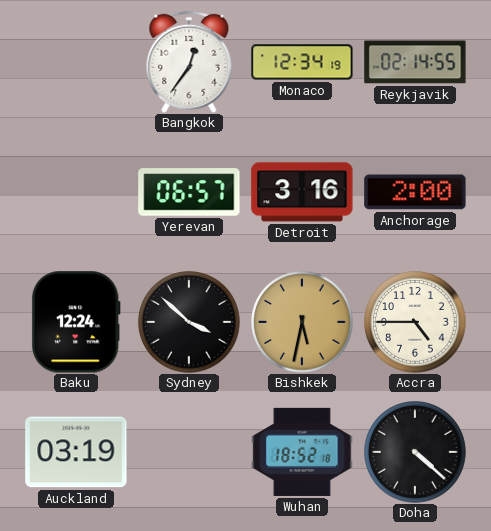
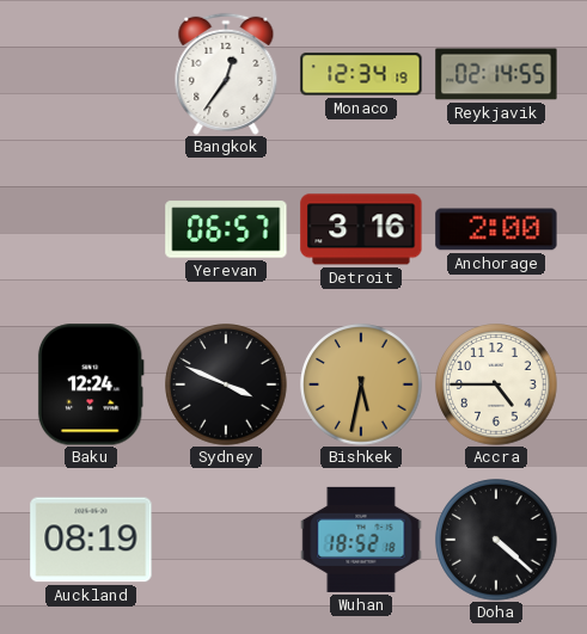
Sydney: 3:52 -> 3:49
Auckland: 03:19 -> 08:19
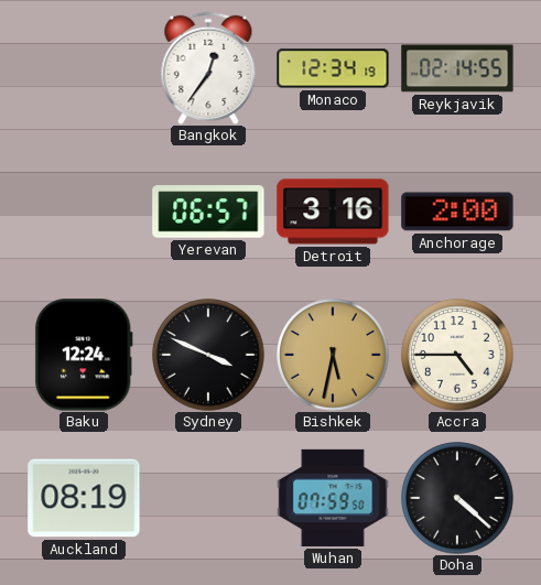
Wuhan: 18:52 -> 07:59
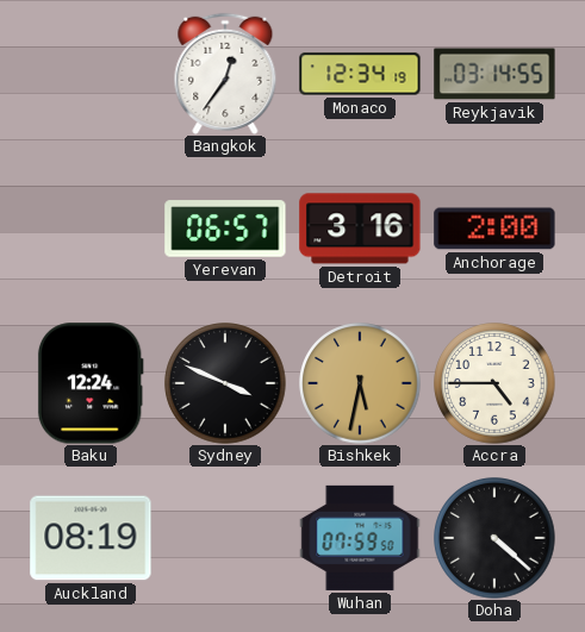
Reykjavik: 02:14 -> 03:14
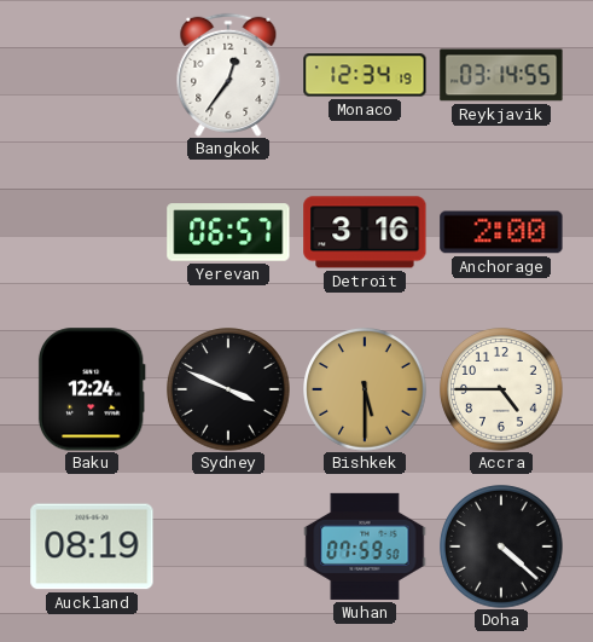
Bishkek: 5:32 -> 5:30
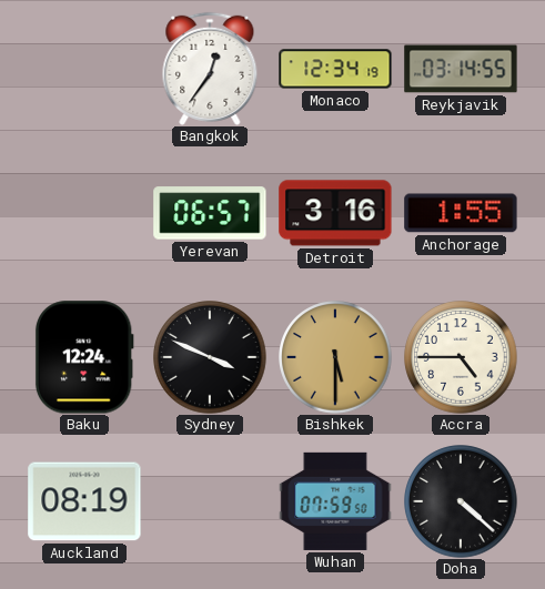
Anchorage: 2:00 -> 1:55
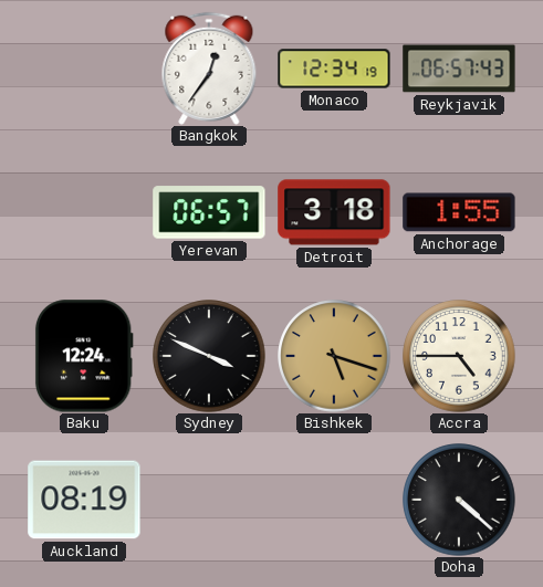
Reykjavik: 03:14 -> 06:57
Detroit: 3:16 -> 3:18
Bishkek: 5:30 -> 5:18
Wuhan: 07:59 -> none
